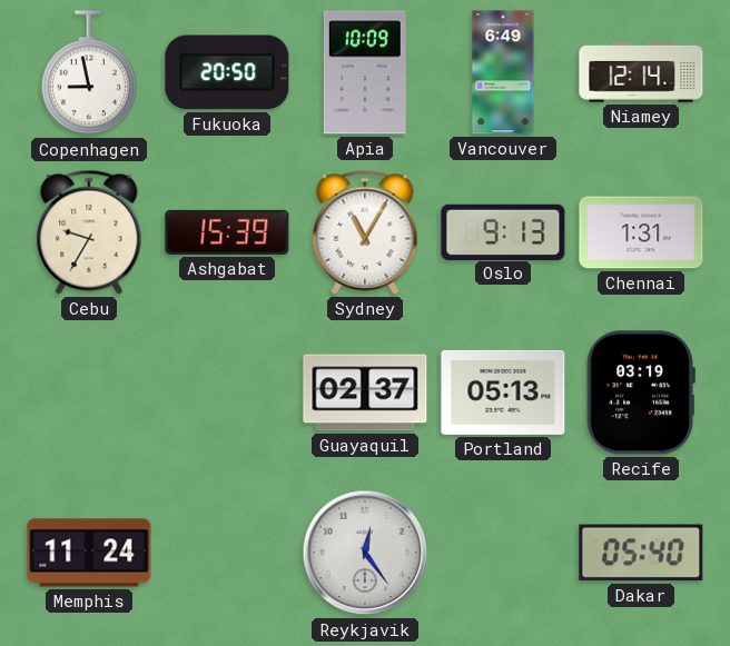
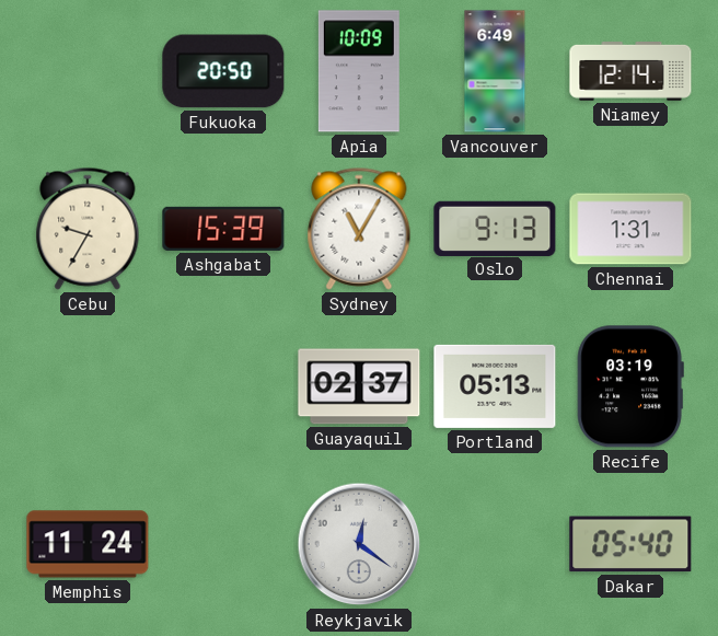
Copenhagen: 8:58 -> none
Reykjavik: 12:24 -> 12:21
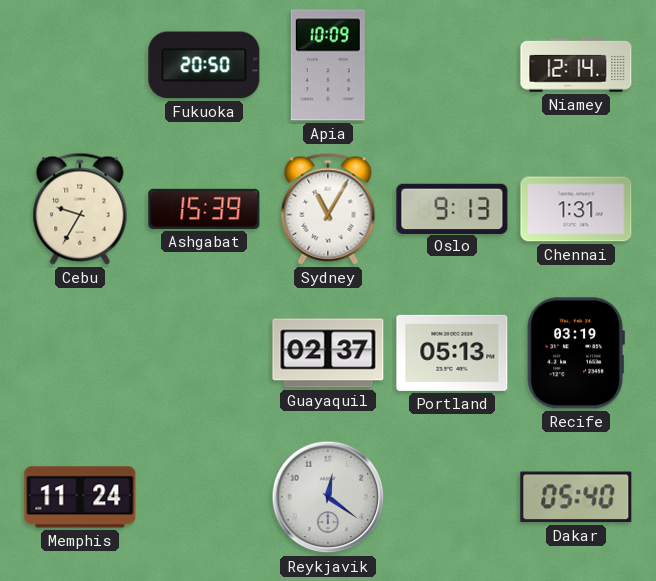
Vancouver: 6:49 -> none
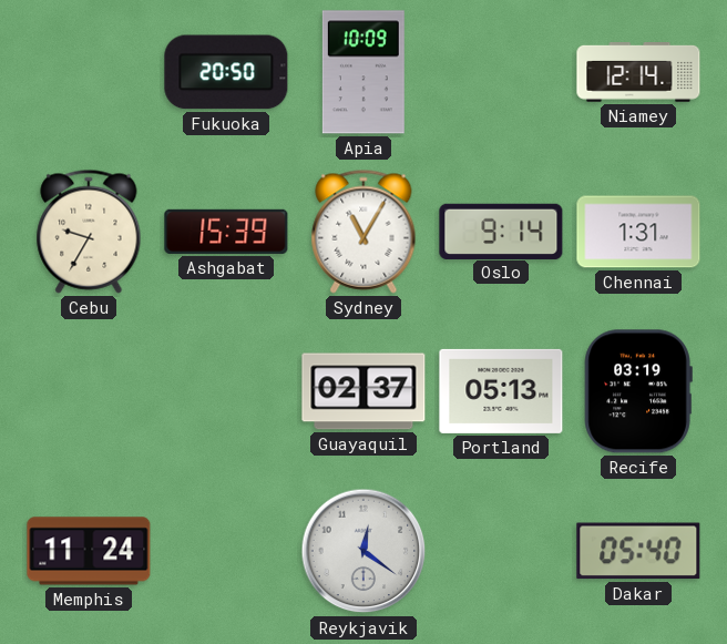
Oslo: 9:13 -> 9:14
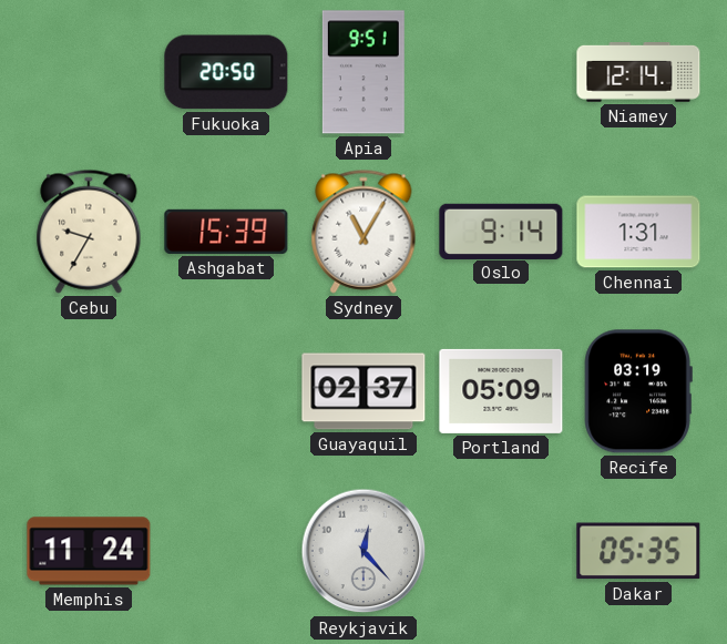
Apia: 10:09 -> 9:51
Portland: 05:13 -> 05:09
Reykjavik: 12:21 -> 12:23
Dakar: 05:40 -> 05:35
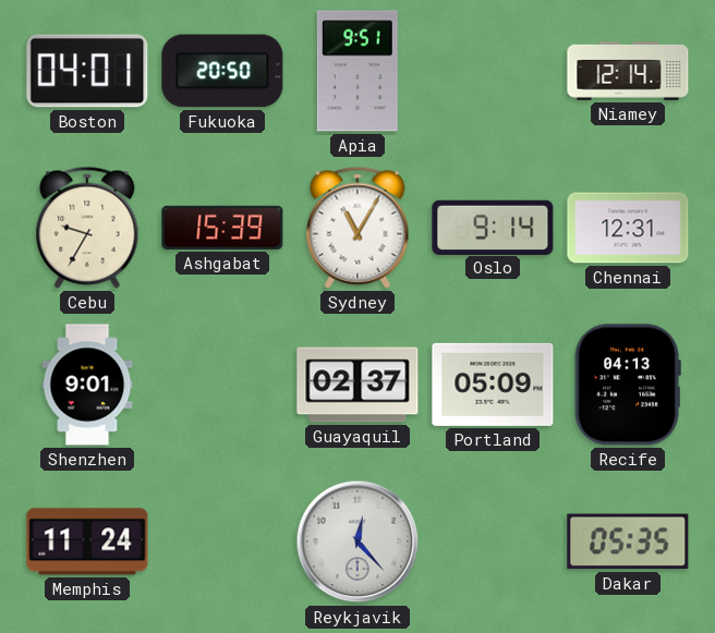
Boston: none -> 04:01
Chennai: 1:31 -> 12:31
Shenzhen: none -> 9:01
Recife: 03:19 -> 04:13
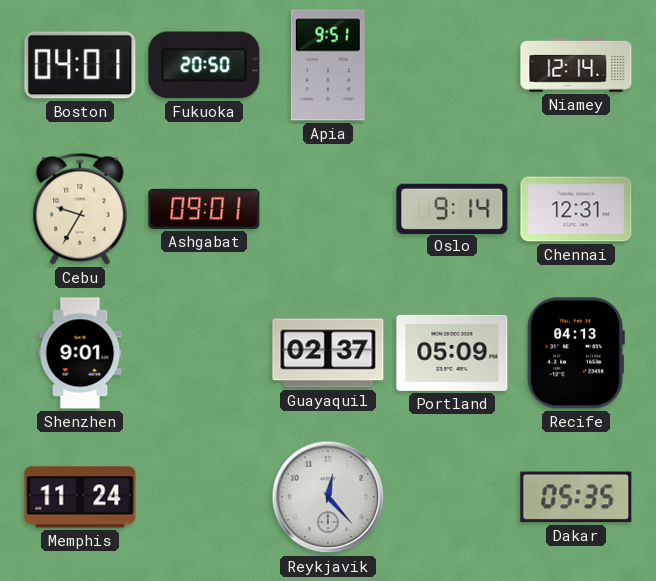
Ashgabat: 15:39 -> 09:01
Sydney: 11:05 -> none
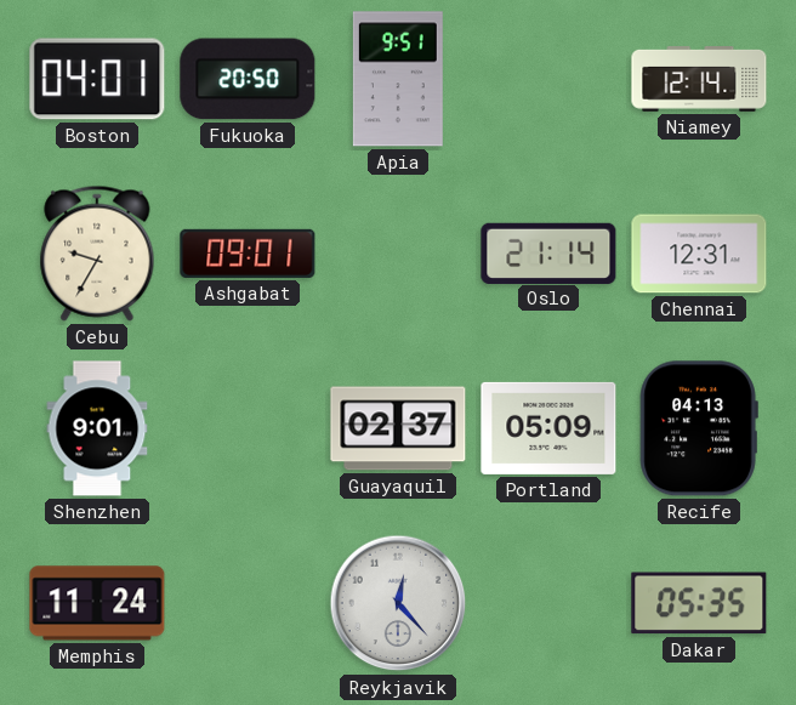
Oslo: 9:14 -> 21:14
